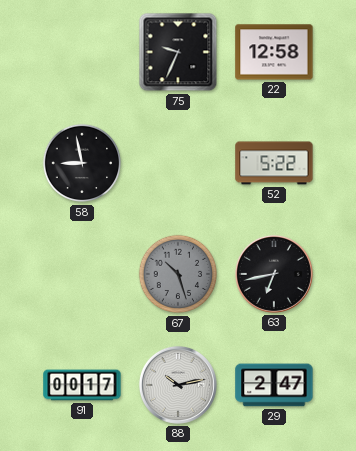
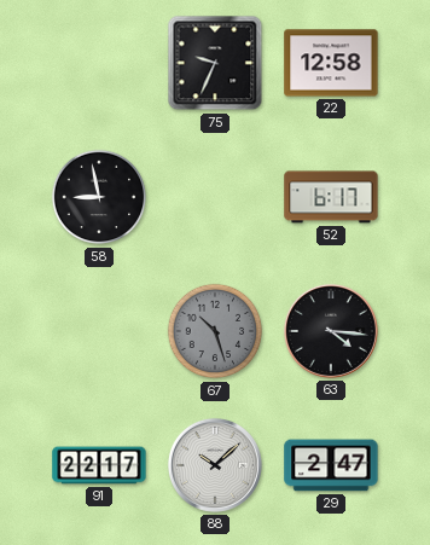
52: 5:22 -> 6:17
63: 6:43 -> 4:16
91: 00:17 -> 22:17
88: 10:13 -> 10:08
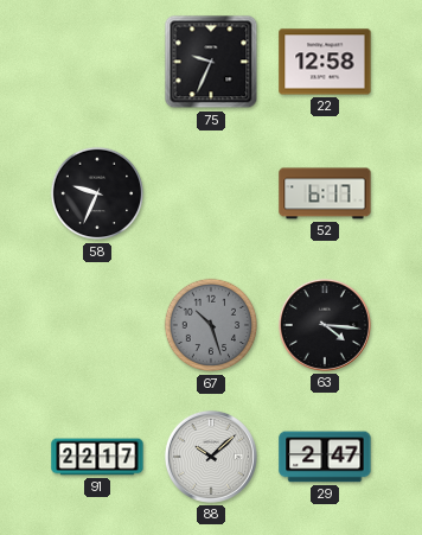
58: 8:58 -> 9:34
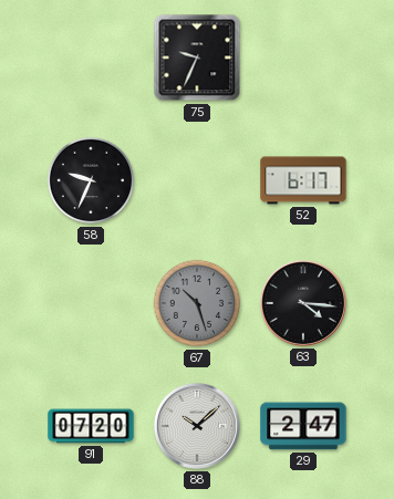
22: 12:58 -> none
91: 22:17 -> 07:20
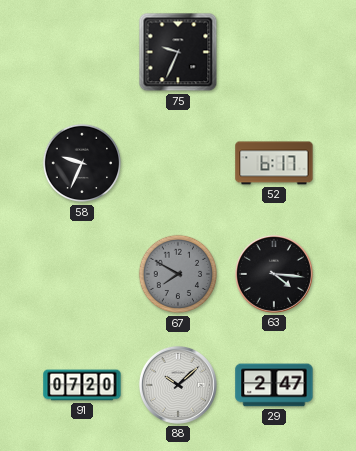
67: 10:27 -> 7:50
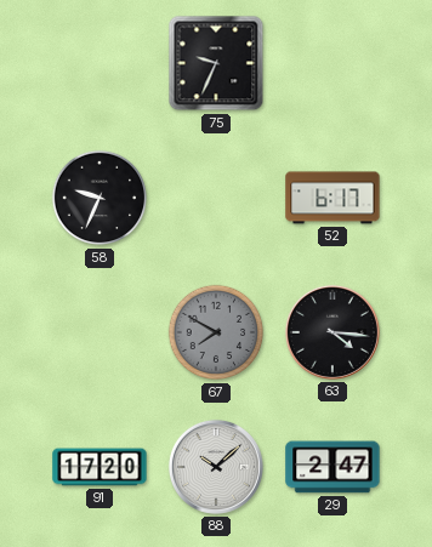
91: 07:20 -> 17:20
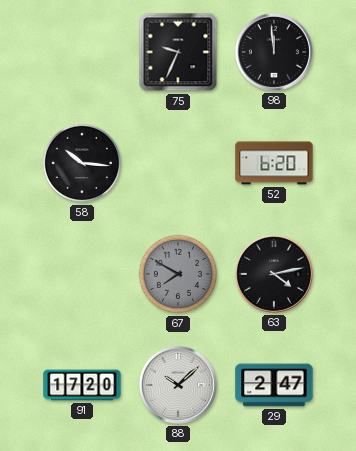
98: none -> 11:59
58: 9:34 -> 10:16
52: 6:17 -> 6:20
63: 4:16 -> 4:13
